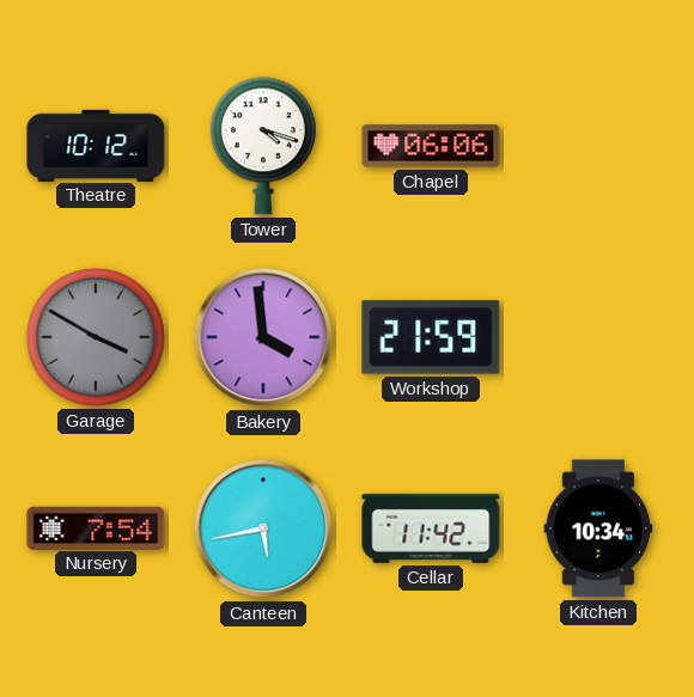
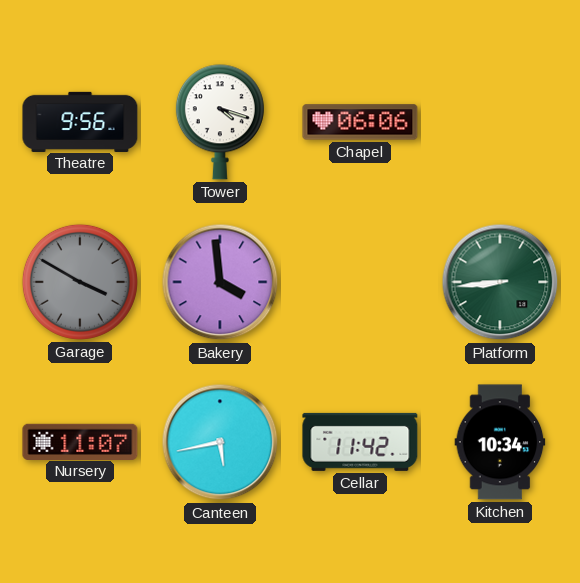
Theatre: 10:12 -> 9:56
Workshop: 21:59 -> none
Platform: none -> 8:44
Nursery: 7:54 -> 11:07
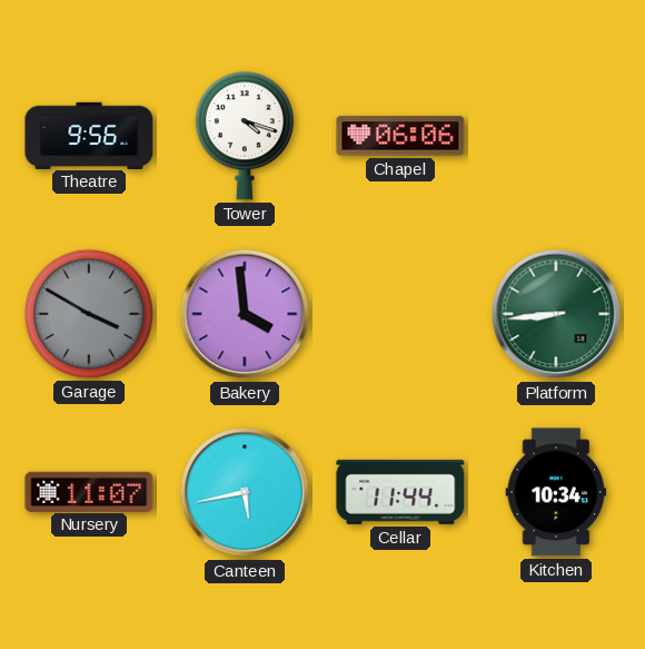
Cellar: 11:42 -> 11:44
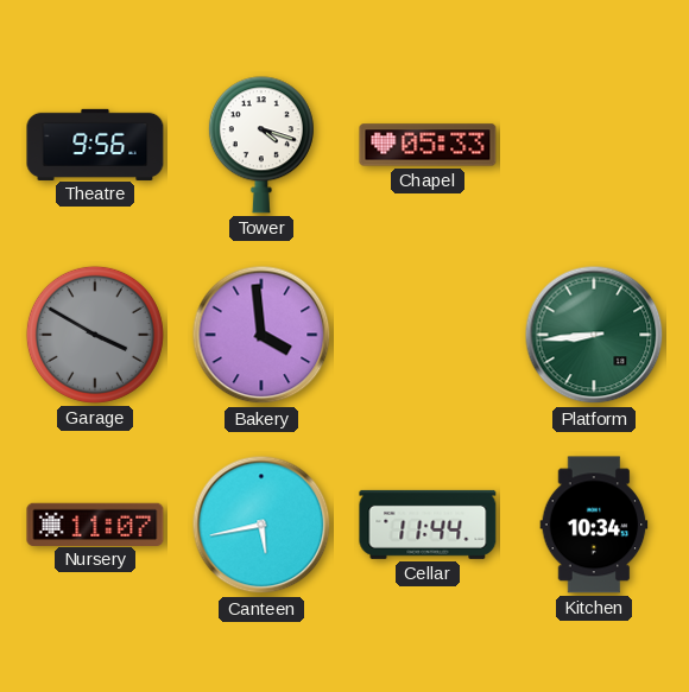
Chapel: 06:06 -> 05:33
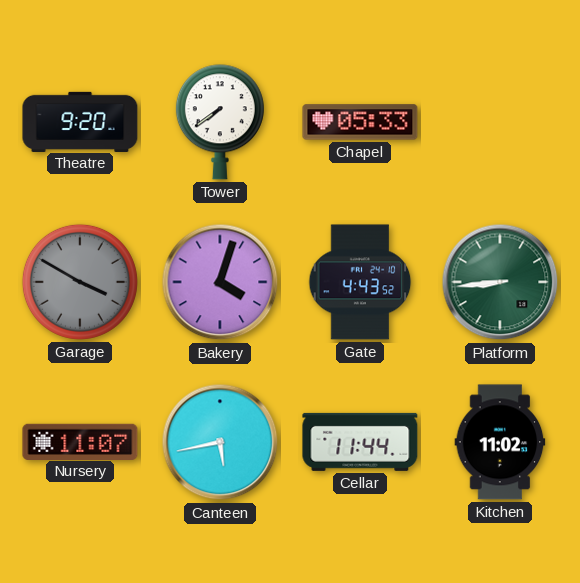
Theatre: 9:56 -> 9:20
Tower: 4:18 -> 7:39
Bakery: 3:59 -> 4:03
Gate: none -> 4:43
Kitchen: 10:34 -> 11:02
